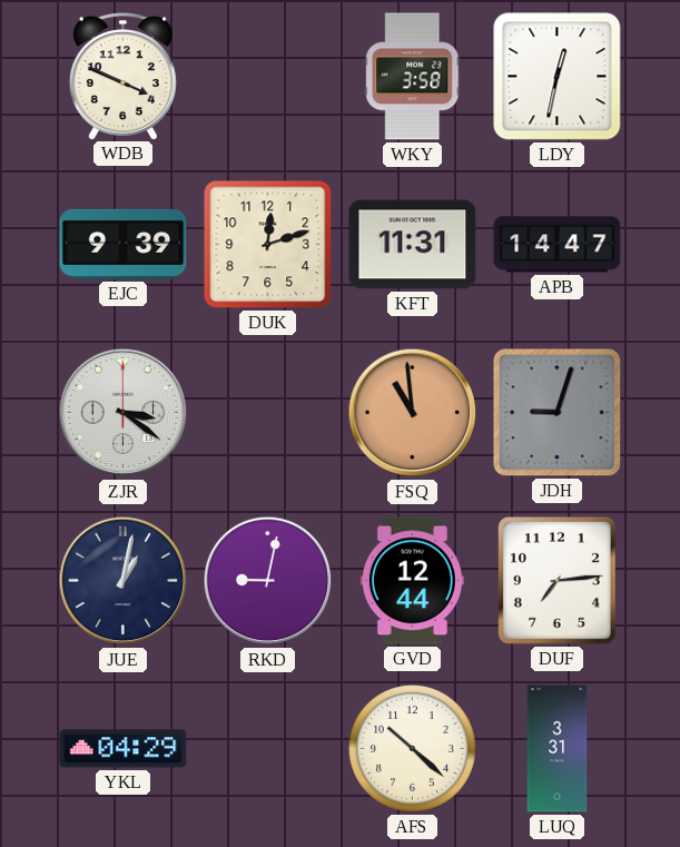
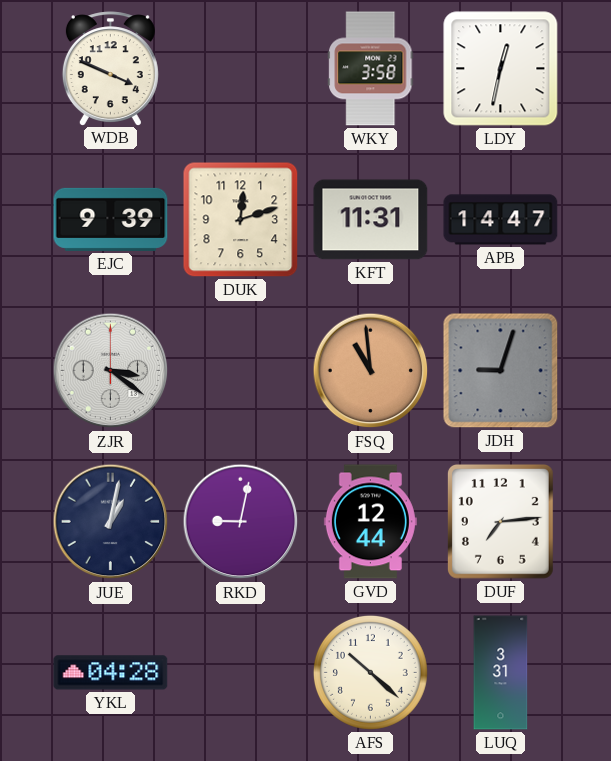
YKL: 04:29 -> 04:28
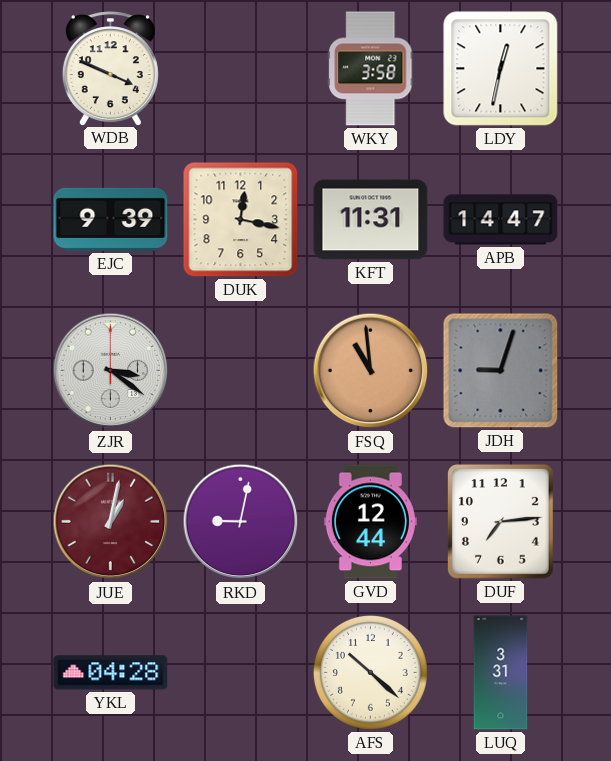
DUK: 12:12 -> 12:17
JUE dial: navy -> burgundy
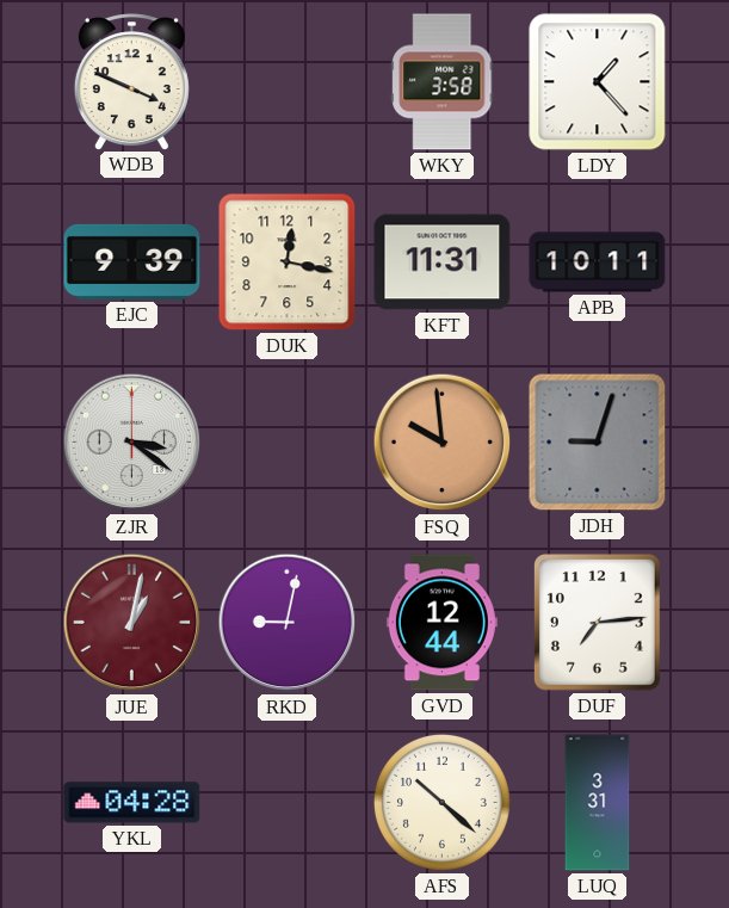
LDY: 12:32 -> 1:23
APB: 14:47 -> 10:11
FSQ: 10:59 -> 9:59
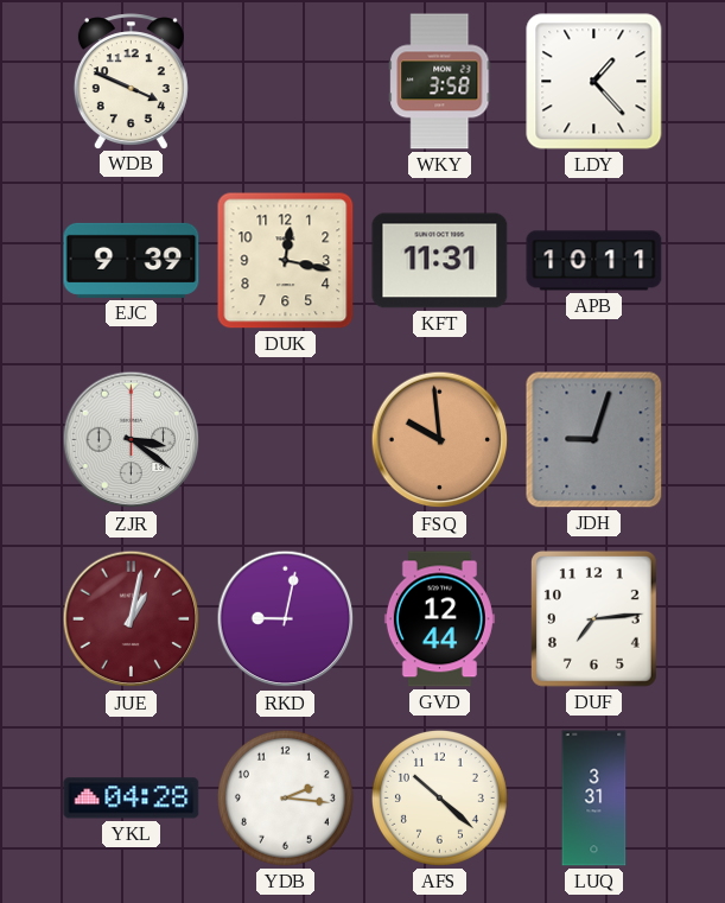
YDB: none -> 2:16
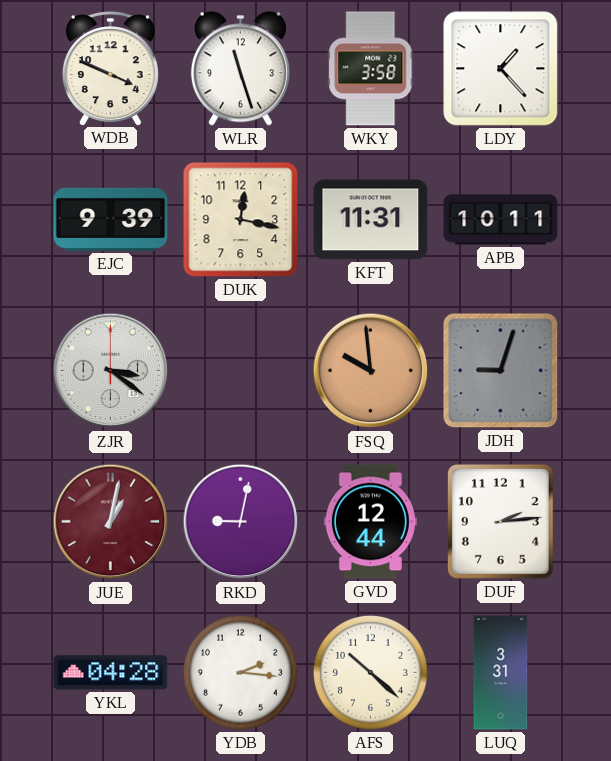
WLR: none -> 11:27
DUF: 7:14 -> 2:14
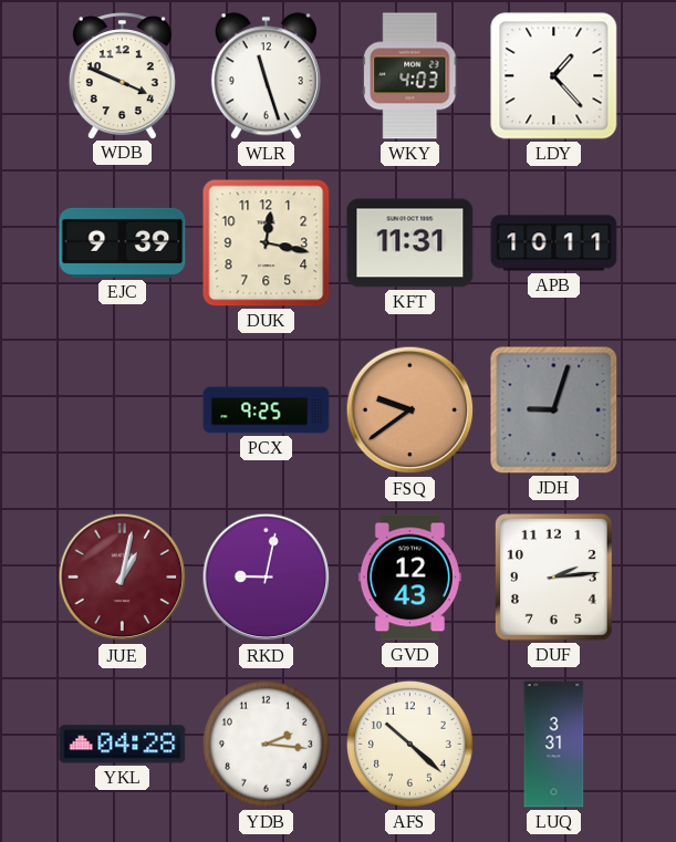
WKY: 3:58 -> 4:03
ZJR: 3:21 -> none
PCX: none -> 9:25
FSQ: 9:59 -> 9:39
GVD: 12:44 -> 12:43
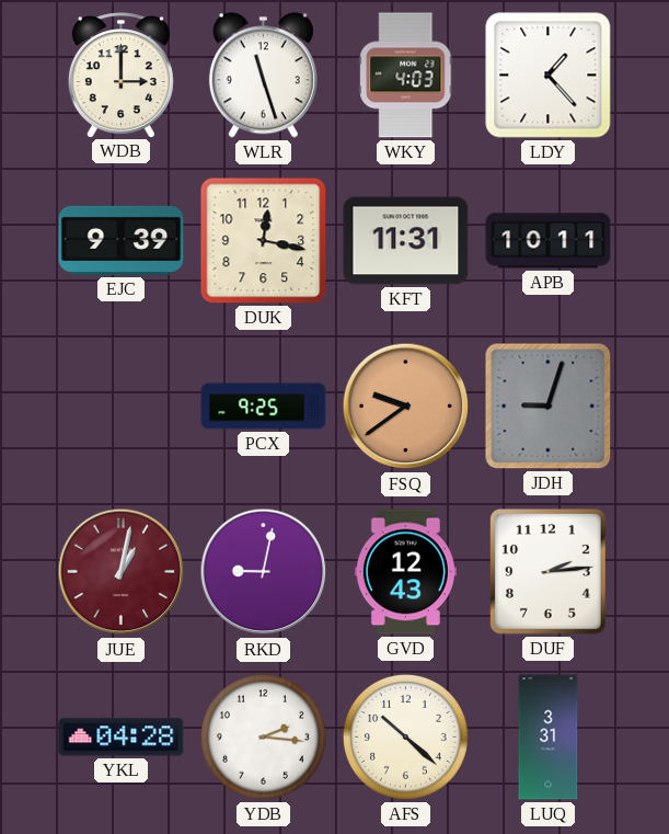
WDB: 3:49 -> 3:00
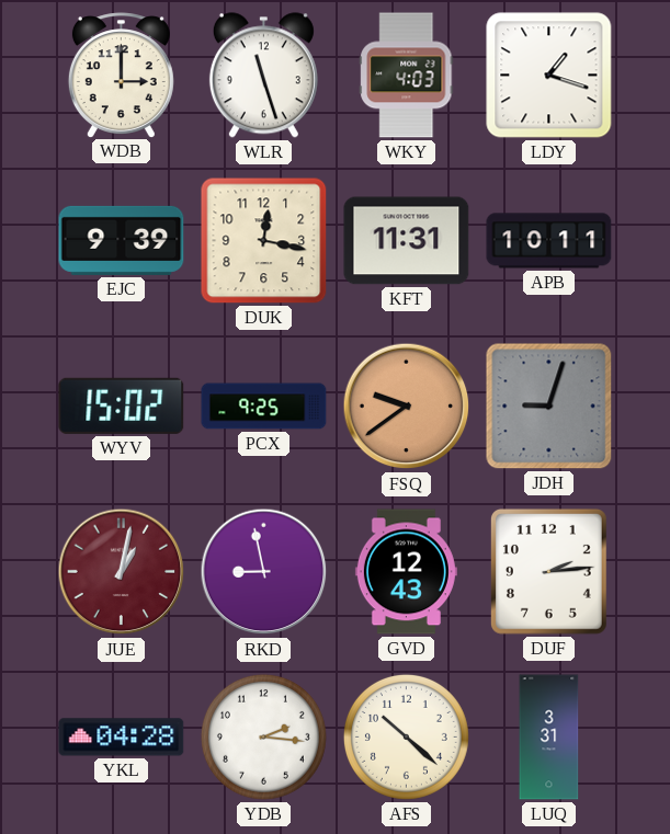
LDY: 1:23 -> 1:18
WYV: none -> 15:02
RKD: 9:02 -> 8:58
